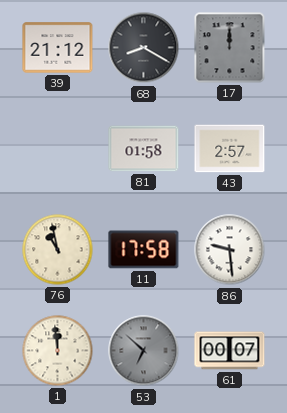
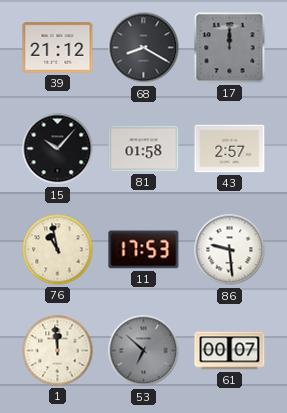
15: none -> 10:07
11: 17:58 -> 17:53
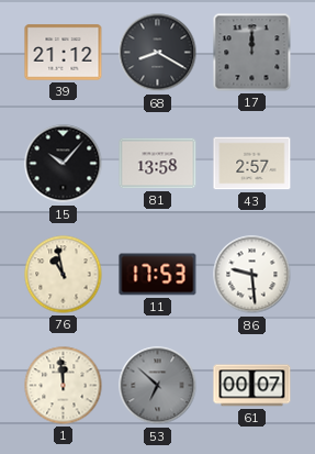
81: 01:58 -> 13:58
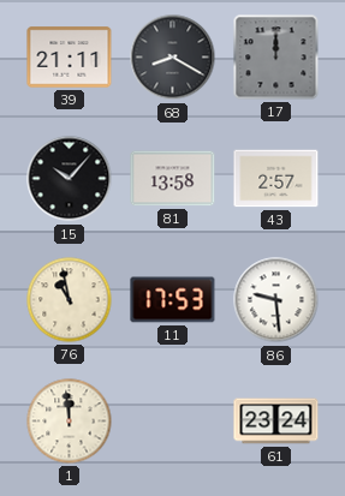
39: 21:12 -> 21:11
53: 6:52 -> none
61: 00:07 -> 23:24
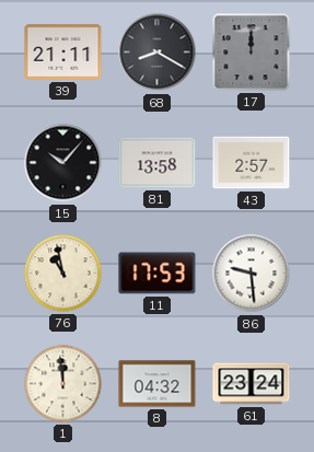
8: none -> 04:32
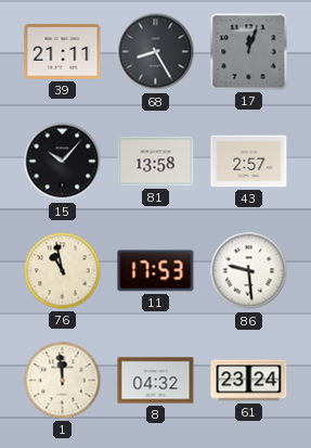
68: 8:20 -> 8:25
17: 12:00 -> 12:03
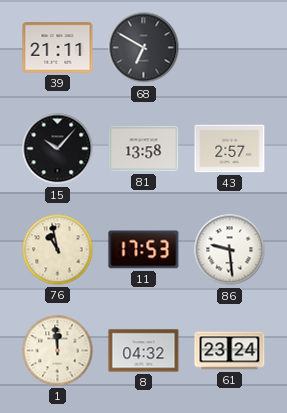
68: 8:25 -> 6:50
17: 12:03 -> none
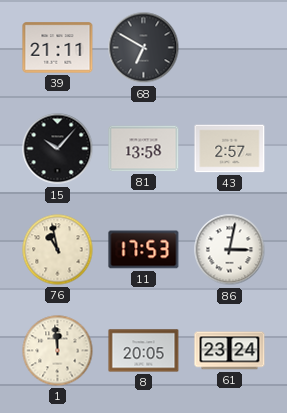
86: 9:29 -> 3:02
8: 04:32 -> 20:05
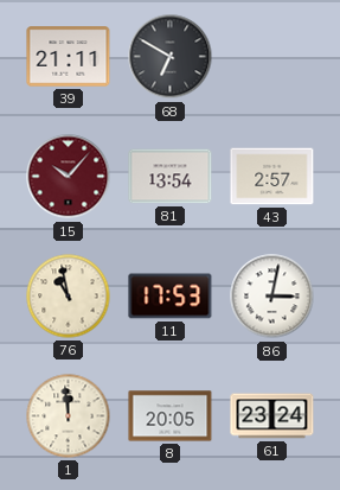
15 dial: black -> burgundy
81: 13:58 -> 13:54
